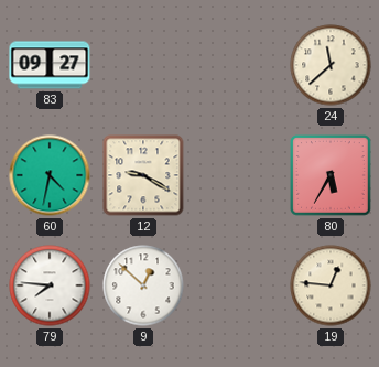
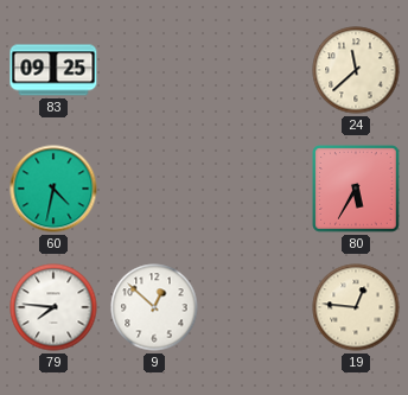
83: 09:27 -> 09:25
12: 9:20 -> none
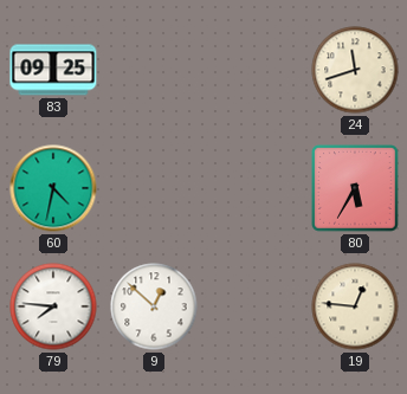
24: 11:38 -> 11:42
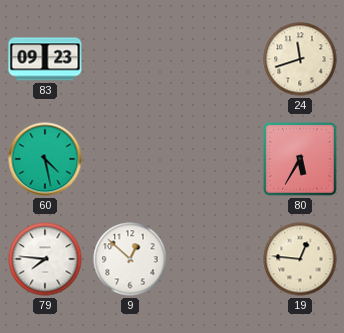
83: 09:25 -> 09:23
60: 4:32 -> 4:28
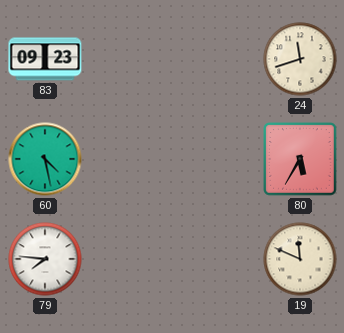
9: 12:52 -> none
19: 12:46 -> 11:49
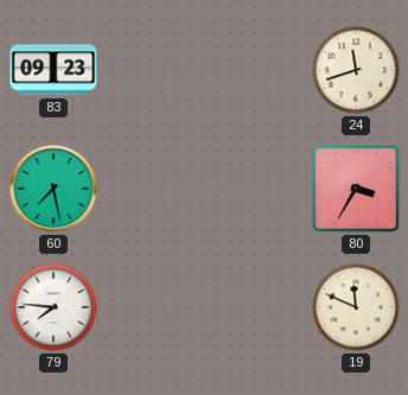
60: 4:28 -> 7:28
80: 5:35 -> 3:35
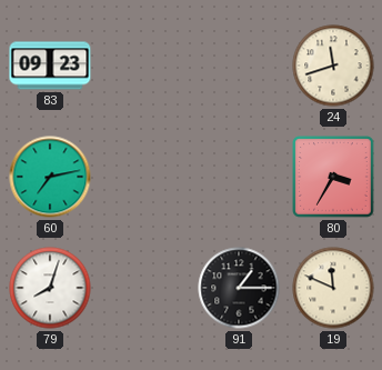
60: 7:28 -> 7:13
79: 7:46 -> 8:03
91: none -> 1:15
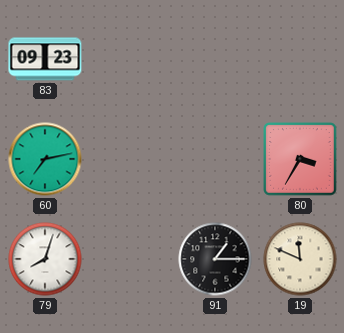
24: 11:42 -> none
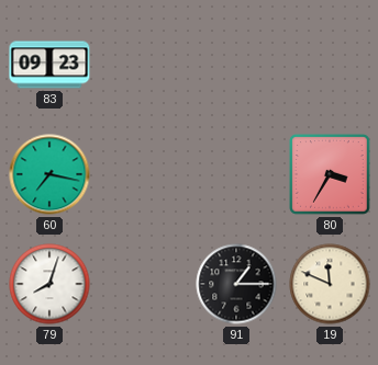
60: 7:13 -> 7:17
